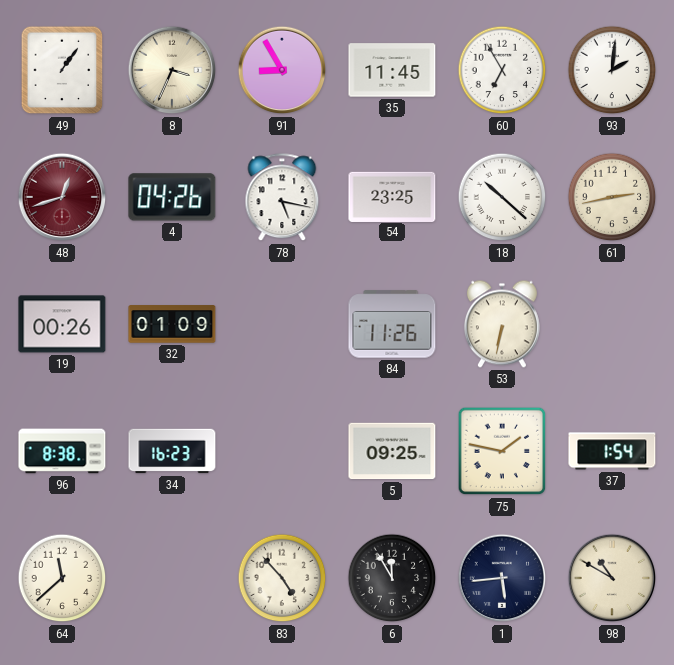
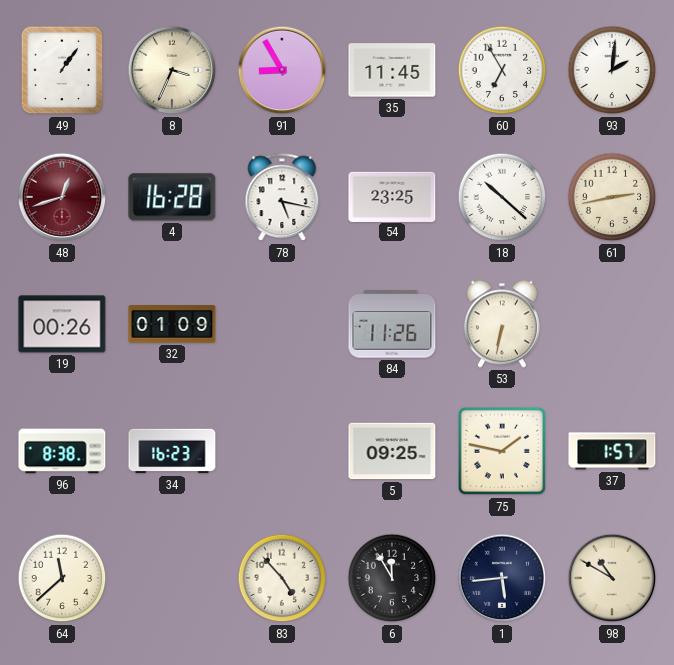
4: 04:26 -> 16:28
37: 1:54 -> 1:57
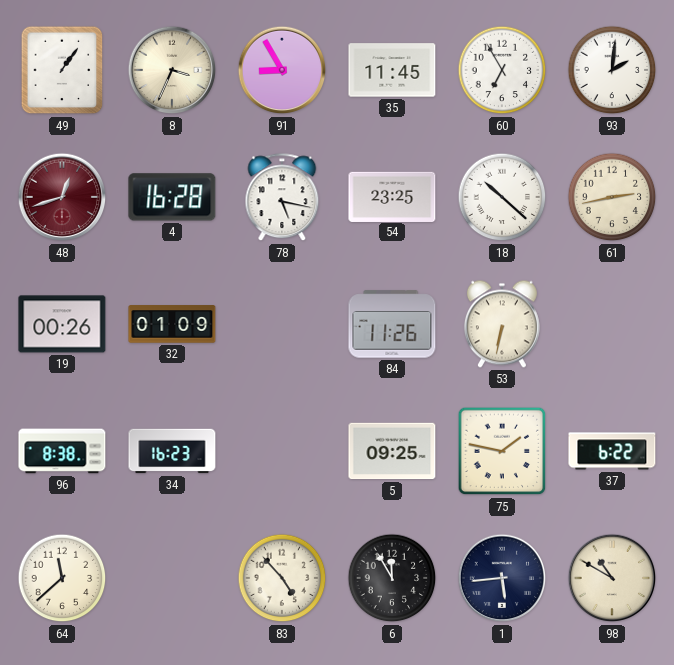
37: 1:57 -> 6:22
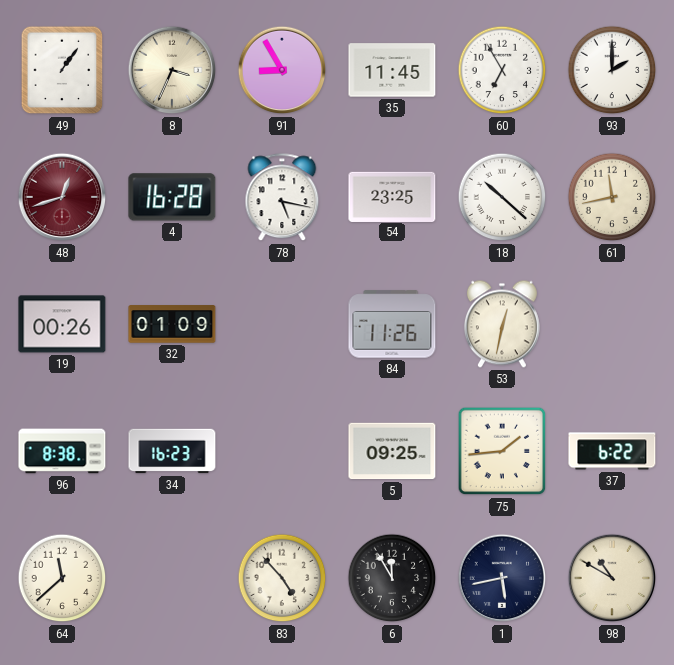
93: 2:01 -> 2:00
61: 2:43 -> 11:43
53: 6:32 -> 12:32
75: 1:47 -> 1:44
1: 5:44 -> 5:43
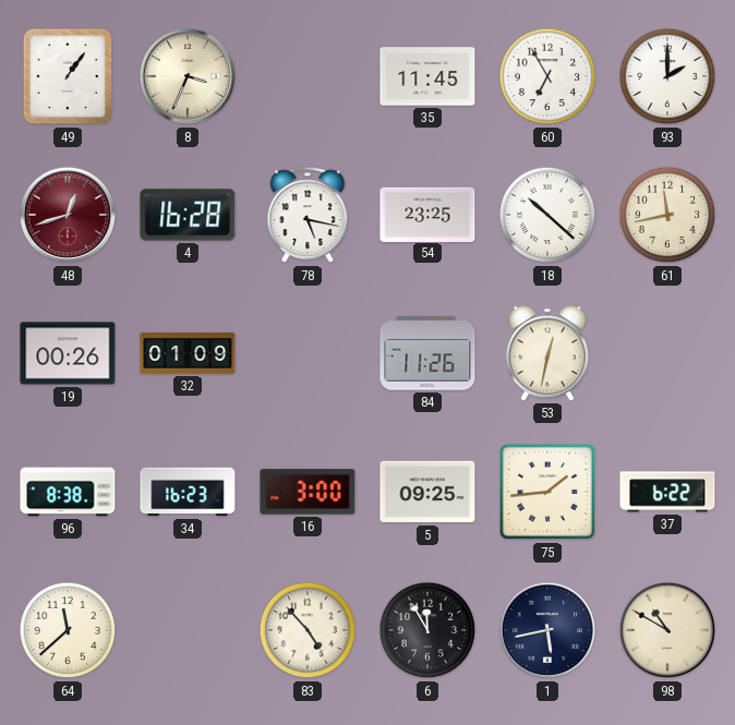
91: 8:55 -> none
16: none -> 3:00
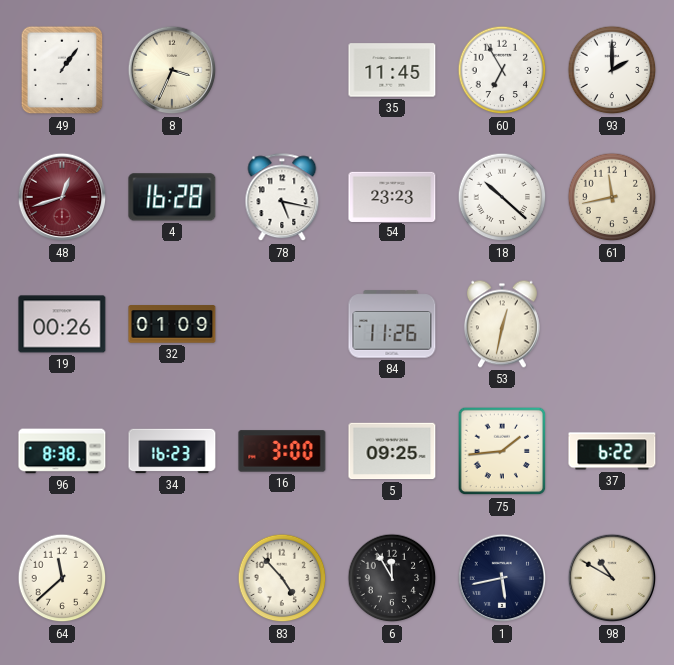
54: 23:25 -> 23:23
